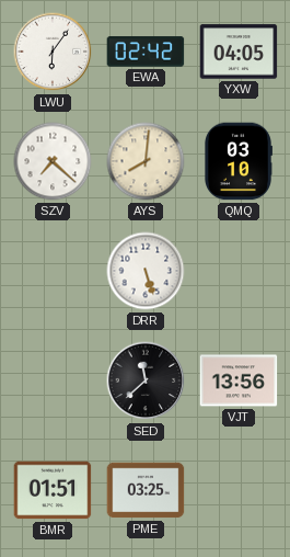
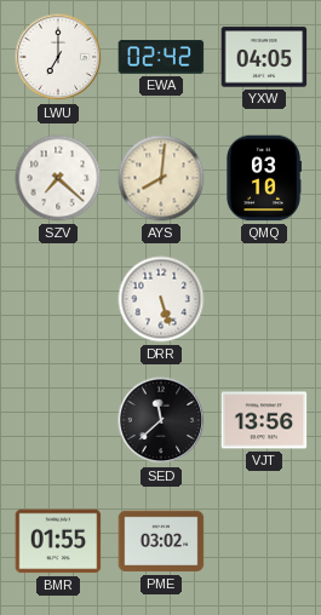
LWU: 6:06 -> 7:00
BMR: 01:51 -> 01:55
PME: 03:25 -> 03:02
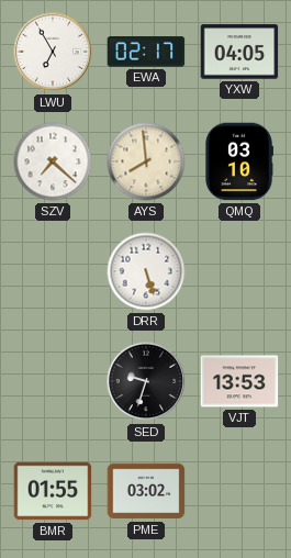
LWU: 7:00 -> 6:55
EWA: 02:42 -> 02:17
AYS: 8:01 -> 7:59
SED: 11:38 -> 9:33
VJT: 13:56 -> 13:53
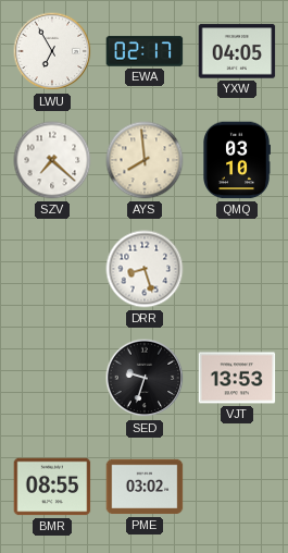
DRR: 5:27 -> 8:27
BMR: 01:55 -> 08:55
